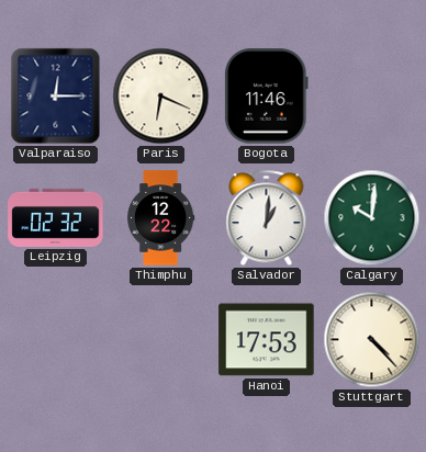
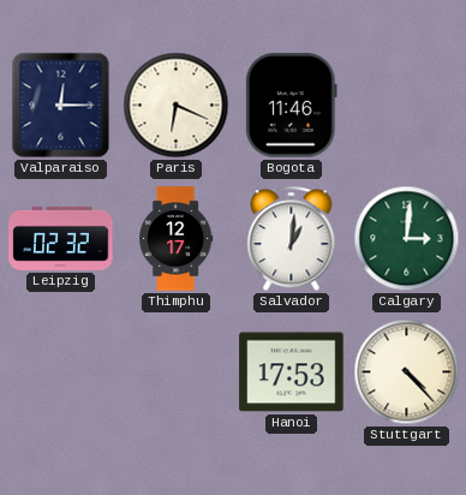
Thimphu: 12:22 -> 12:17
Calgary: 10:01 -> 3:01
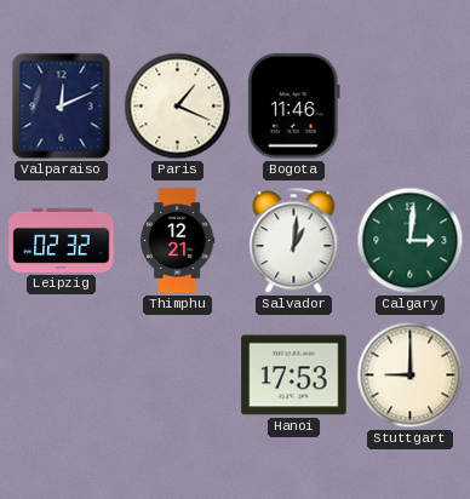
Valparaiso: 12:15 -> 12:11
Paris: 6:19 -> 1:19
Thimphu: 12:17 -> 12:21
Stuttgart: 4:23 -> 9:00
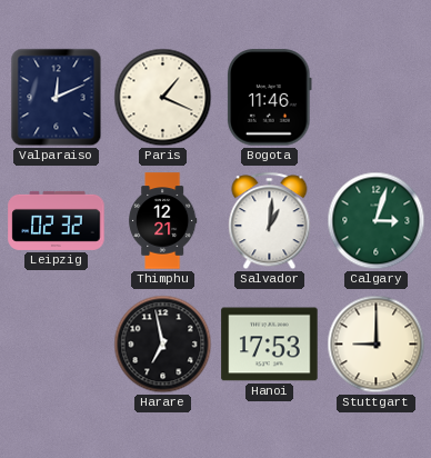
Calgary: 3:01 -> 3:03
Harare: none -> 6:58
